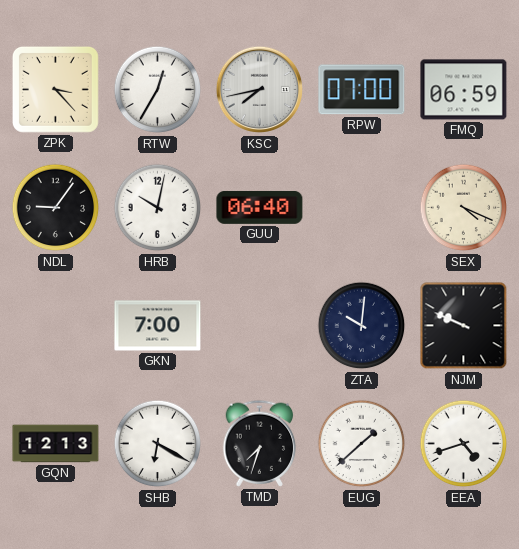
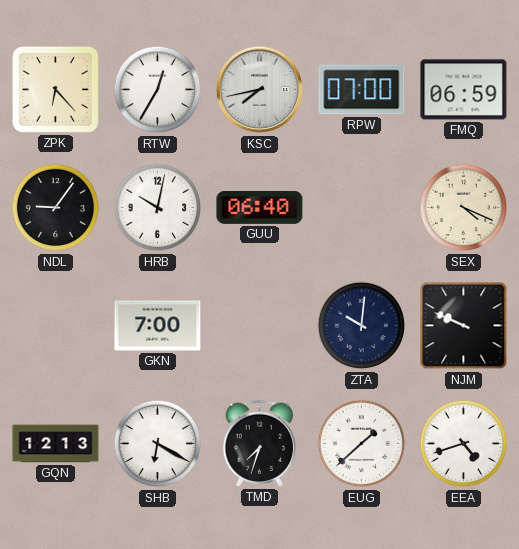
ZPK: 3:23 -> 6:23
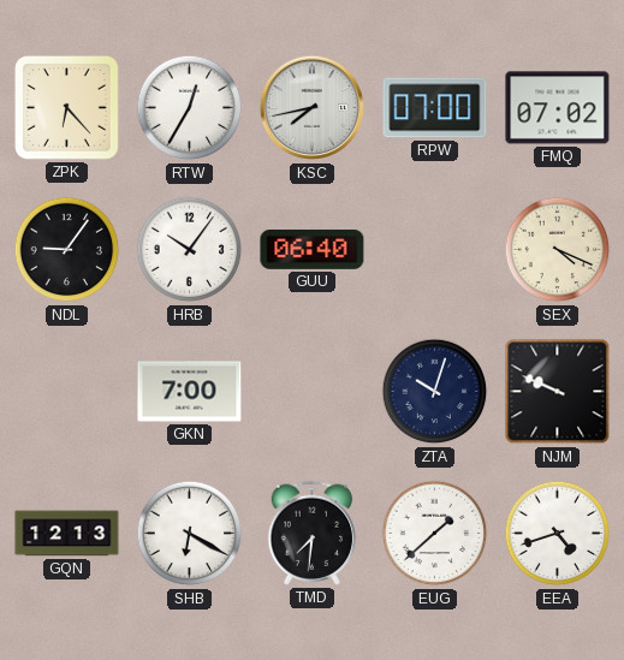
FMQ: 06:59 -> 07:02
HRB: 10:02 -> 10:06
ZTA: 10:01 -> 10:03
TMD: 7:33 -> 7:31
